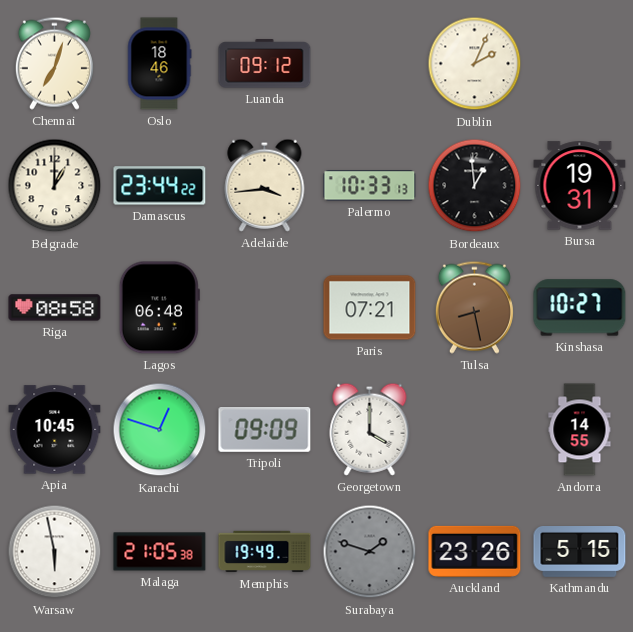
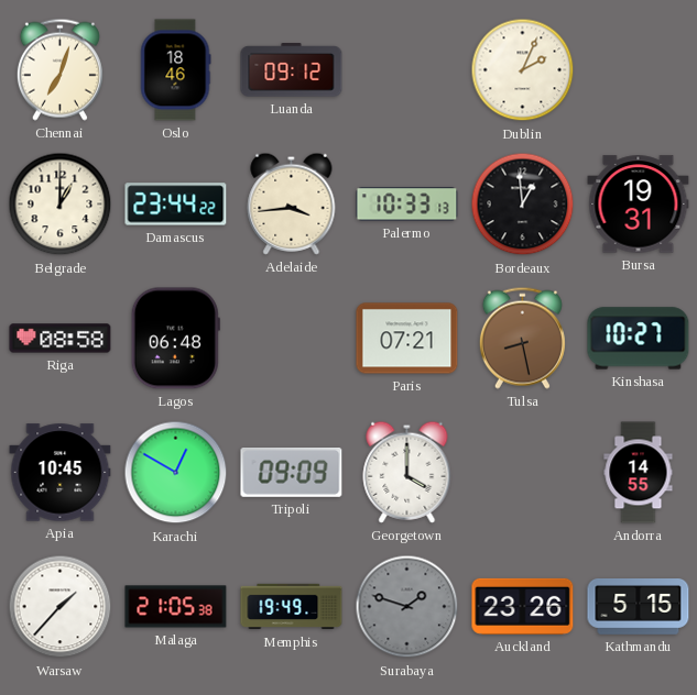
Karachi: 12:48 -> 12:50
Warsaw: 5:58 -> 1:37
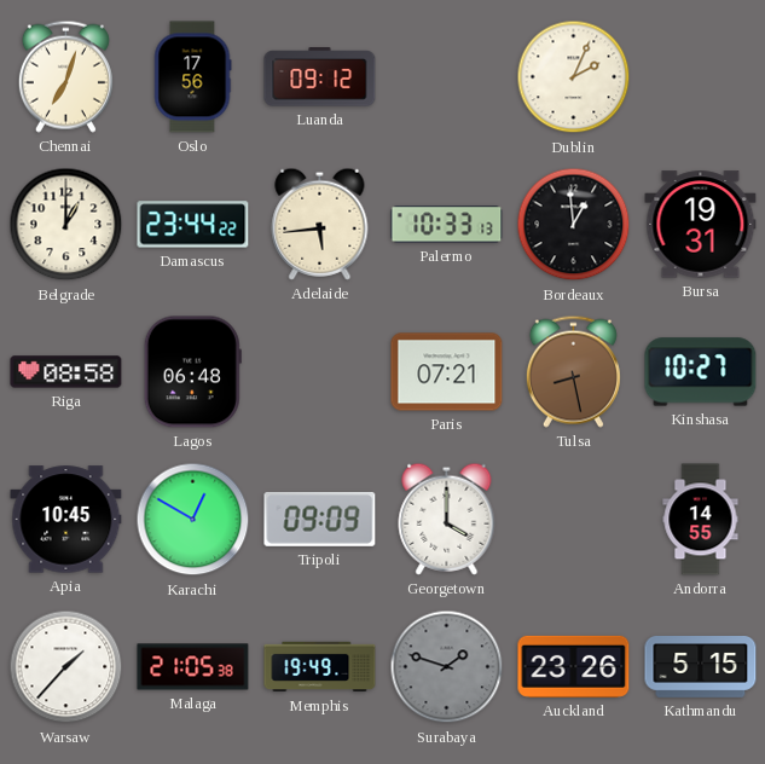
Oslo: 18:46 -> 17:56
Adelaide: 3:44 -> 5:44
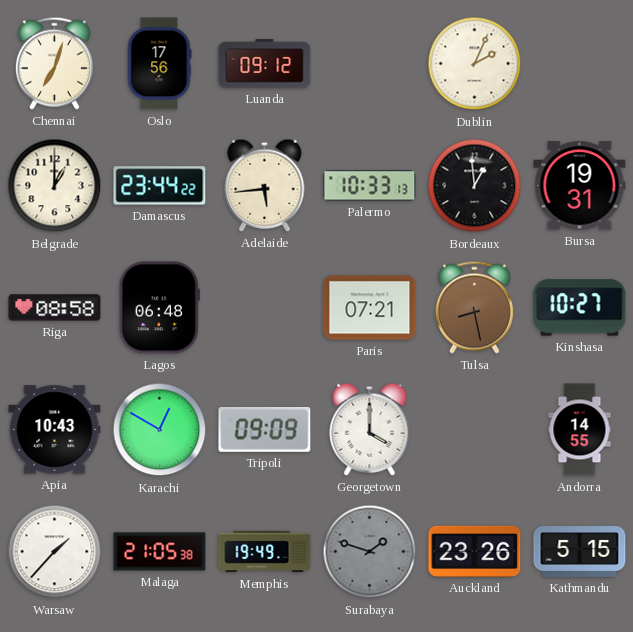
Apia: 10:45 -> 10:43
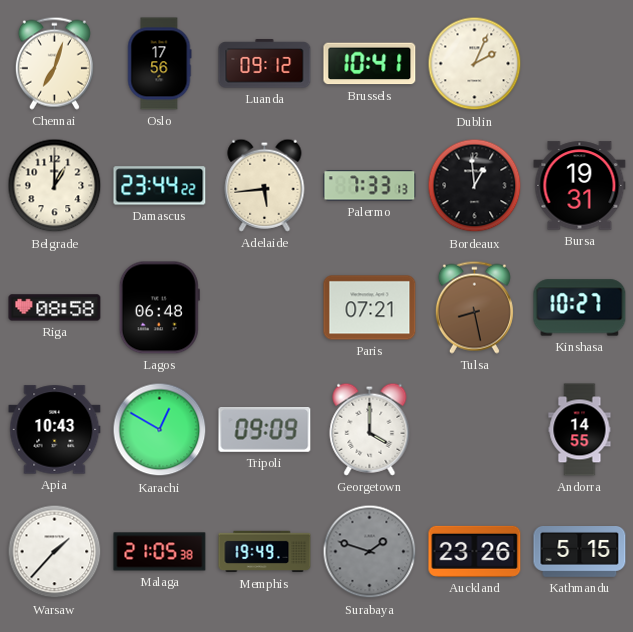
Brussels: none -> 10:41
Palermo: 10:33 -> 7:33
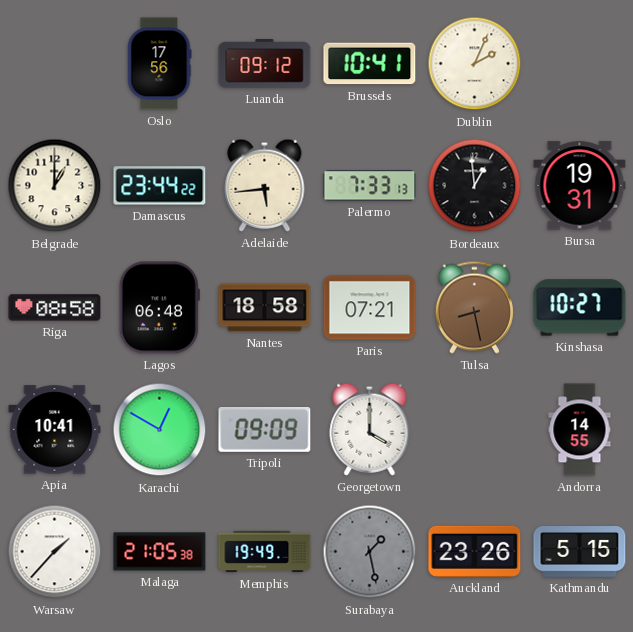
Chennai: 7:03 -> none
Nantes: none -> 18:58
Apia: 10:43 -> 10:41
Surabaya: 1:48 -> 1:28
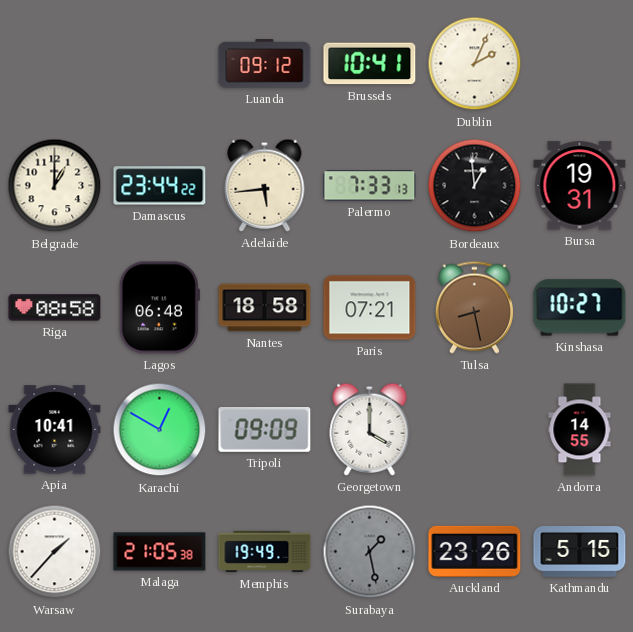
Oslo: 17:56 -> none
